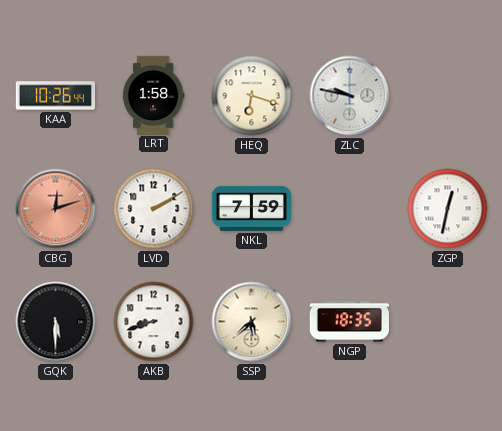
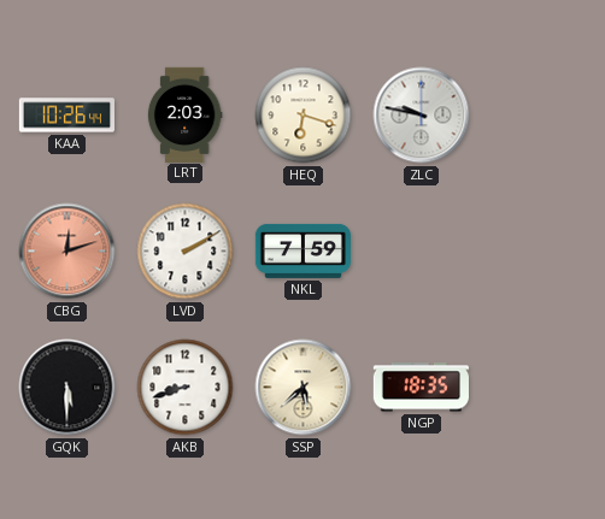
LRT: 1:58 -> 2:03
ZGP: 12:32 -> none
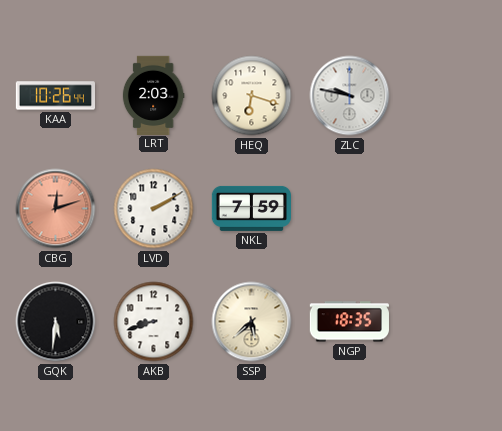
GQK: 5:30 -> 5:31
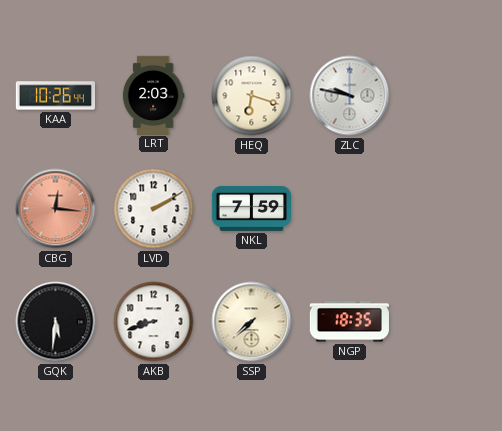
CBG: 12:12 -> 12:16
SSP: 5:38 -> 7:38
